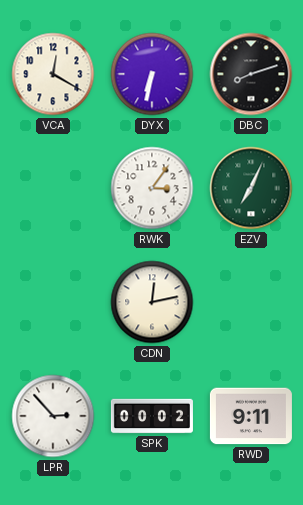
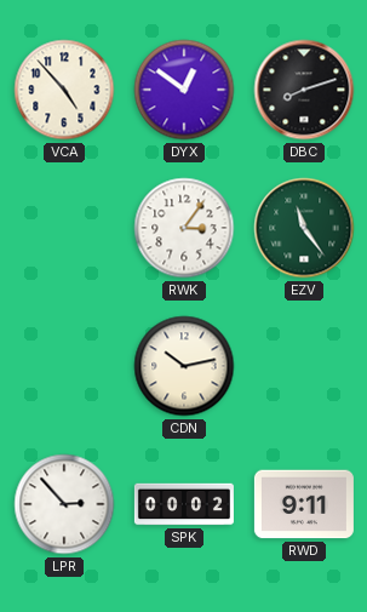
VCA: 12:20 -> 4:53
DYX: 6:32 -> 12:51
EZV: 7:04 -> 11:24
CDN: 12:13 -> 10:13
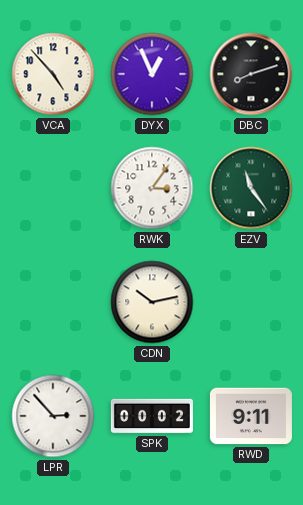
DYX: 12:51 -> 12:56
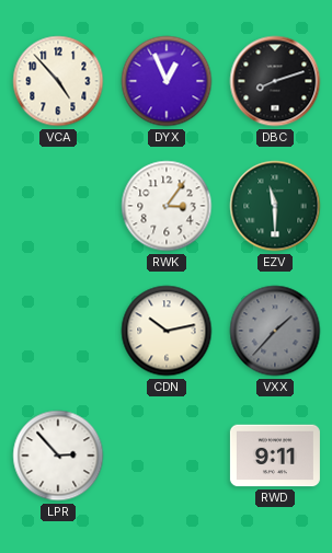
EZV: 11:24 -> 11:30
VXX: none -> 1:37
SPK: 00:02 -> none
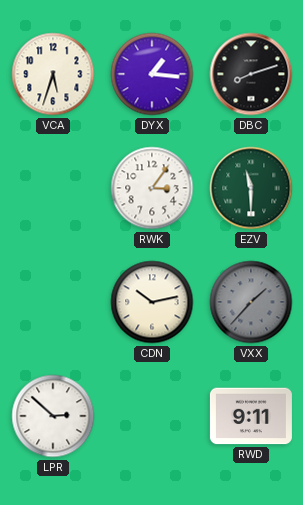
VCA: 4:53 -> 5:33
DYX: 12:56 -> 1:16
LPR: 2:53 -> 2:52
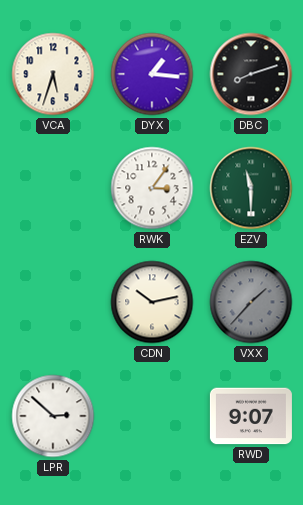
RWD: 9:11 -> 9:07
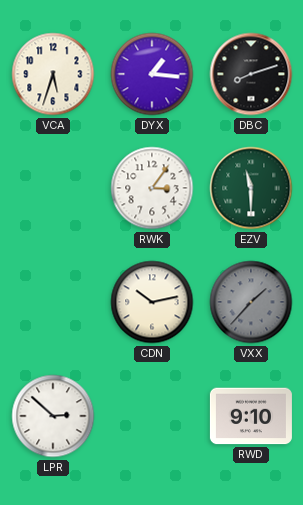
RWD: 9:07 -> 9:10
